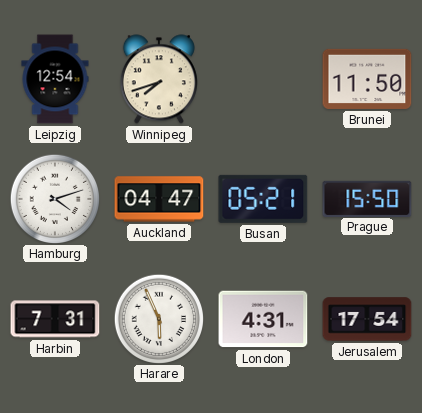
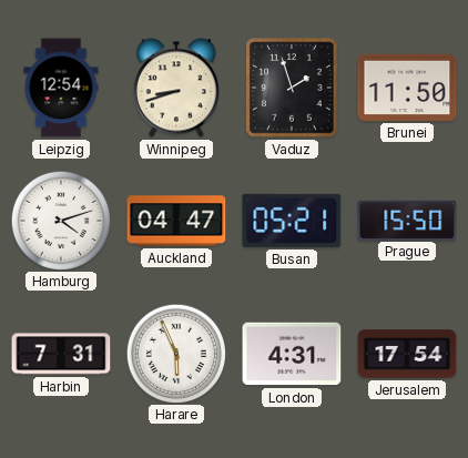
Winnipeg: 7:42 -> 8:42
Vaduz: none -> 1:57
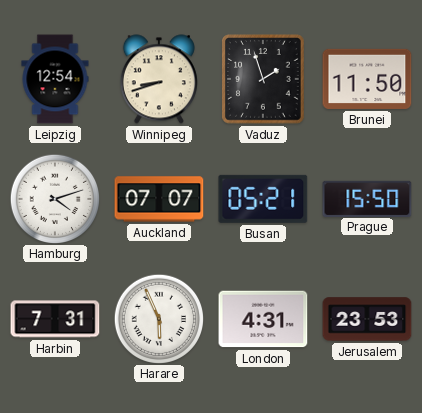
Auckland: 04:47 -> 07:07
Jerusalem: 17:54 -> 23:53
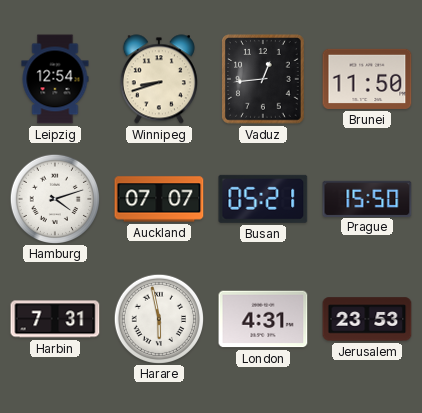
Vaduz: 1:57 -> 12:44
Harare: 5:56 -> 5:58
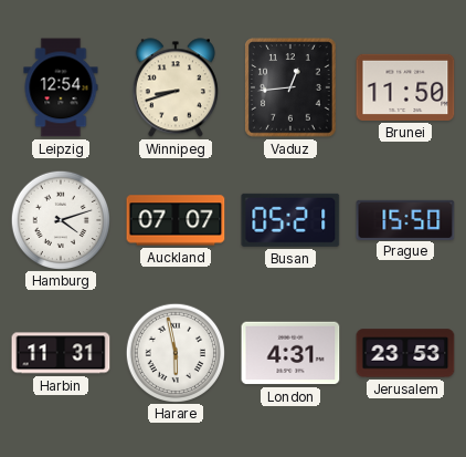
Harbin: 7:31 -> 11:31
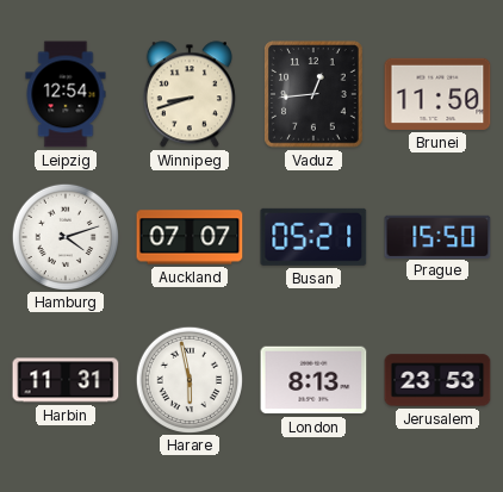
London: 4:31 -> 8:13
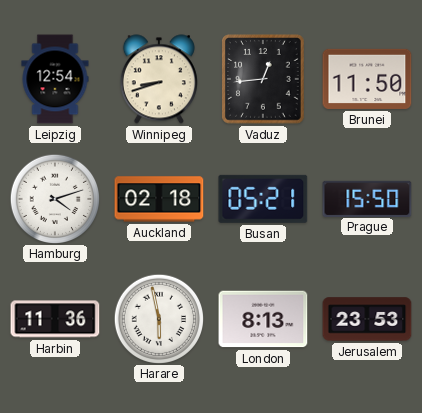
Auckland: 07:07 -> 02:18
Harbin: 11:31 -> 11:36
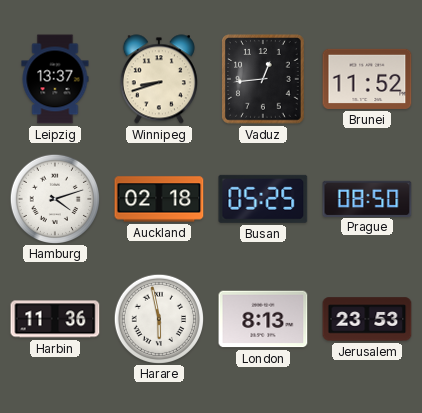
Leipzig: 12:54 -> 13:37
Brunei: 11:50 -> 11:52
Busan: 05:21 -> 05:25
Prague: 15:50 -> 08:50
